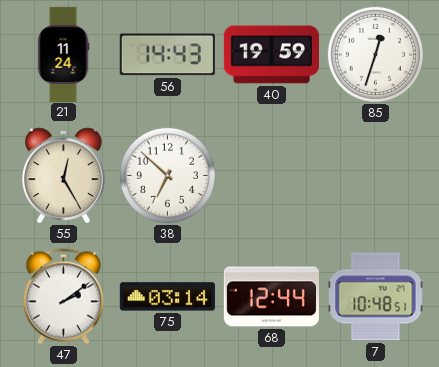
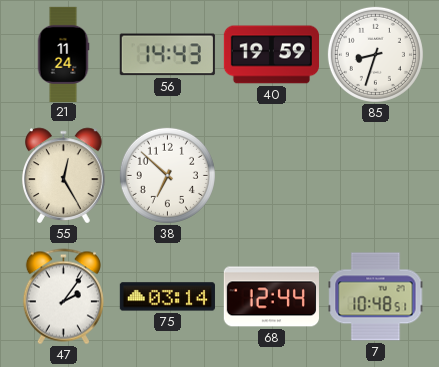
85: 12:33 -> 8:33
47: 2:09 -> 2:06
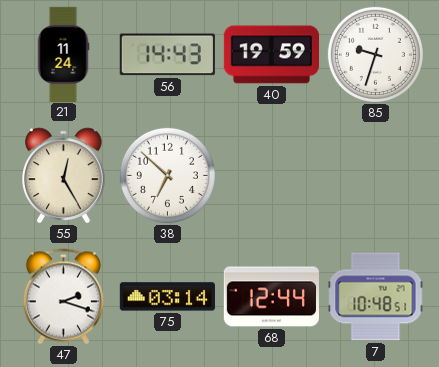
85: 8:33 -> 9:33
47: 2:06 -> 2:18
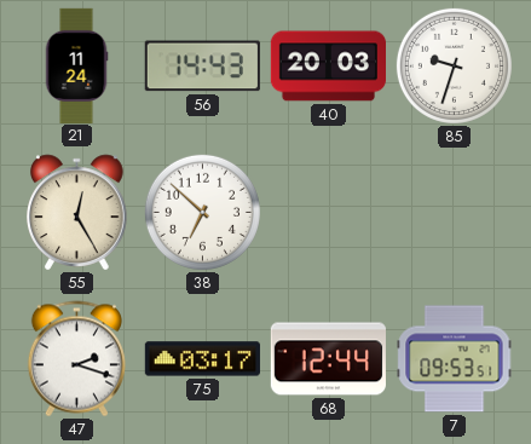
40: 19:59 -> 20:03
75: 03:14 -> 03:17
7: 10:48 -> 09:53
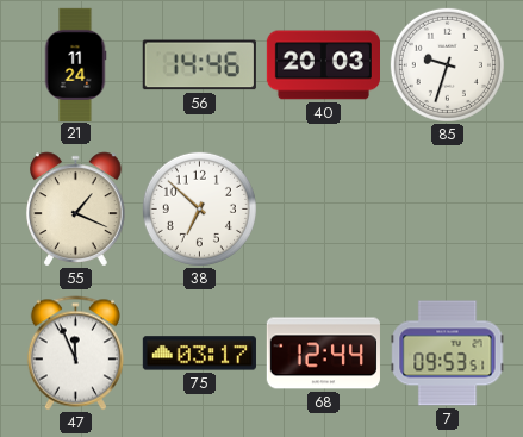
56: 14:43 -> 14:46
55: 12:25 -> 1:19
47: 2:18 -> 11:56
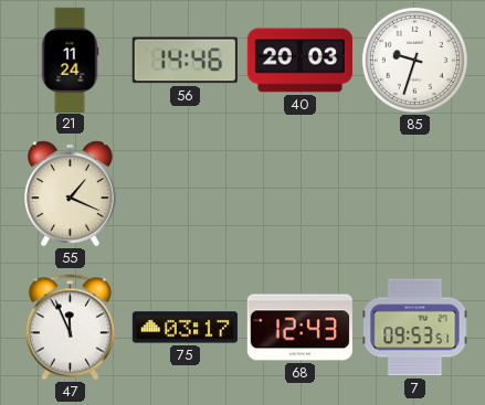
38: 6:52 -> none
68: 12:44 -> 12:43
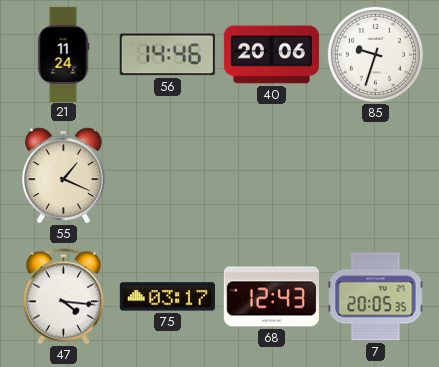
40: 20:03 -> 20:06
47: 11:56 -> 4:16
7: 09:53 -> 20:05
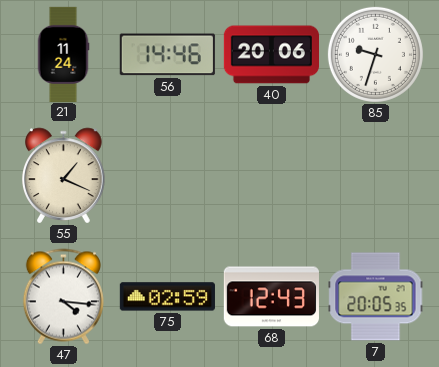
75: 03:17 -> 02:59
